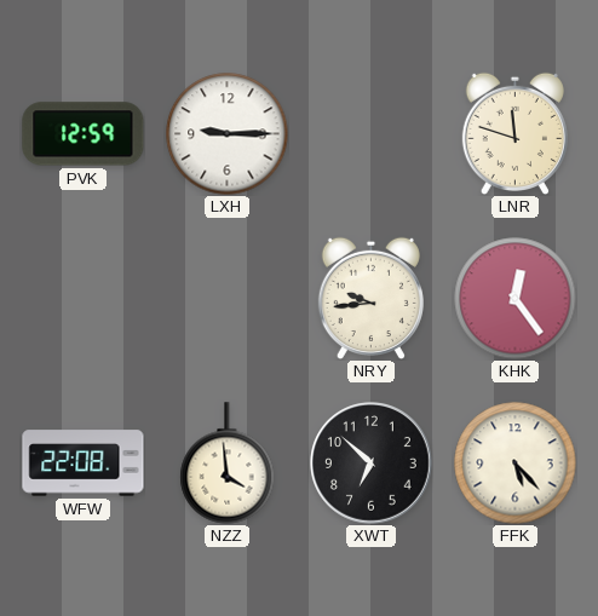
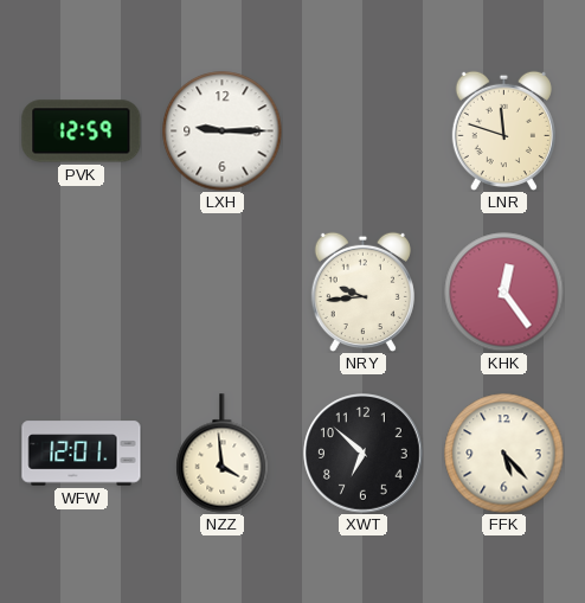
WFW: 22:08 -> 12:01
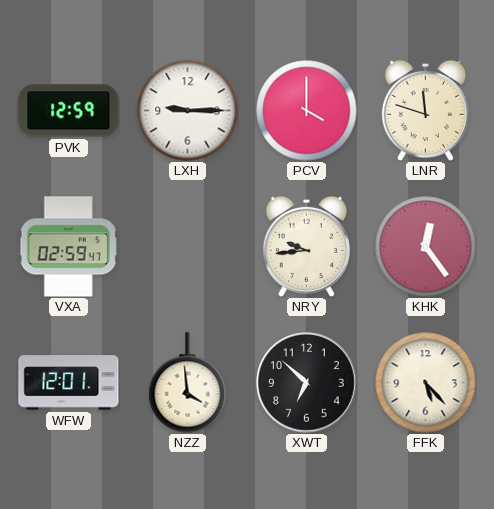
PCV: none -> 4:00
VXA: none -> 02:59
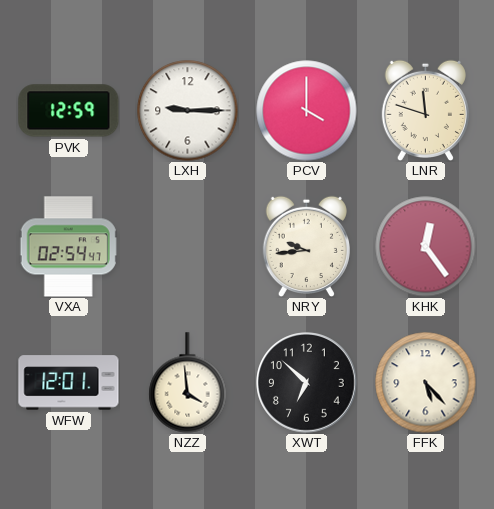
VXA: 02:59 -> 02:54
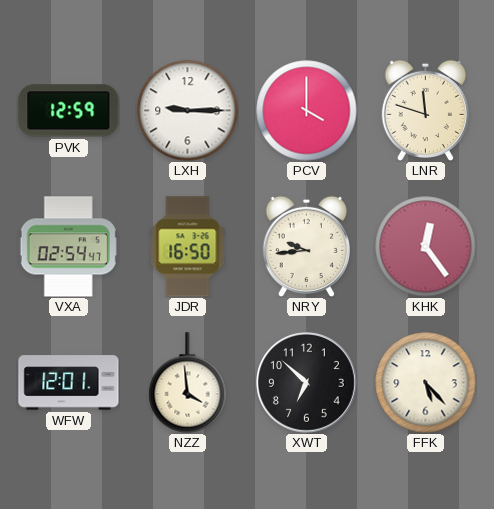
JDR: none -> 16:50
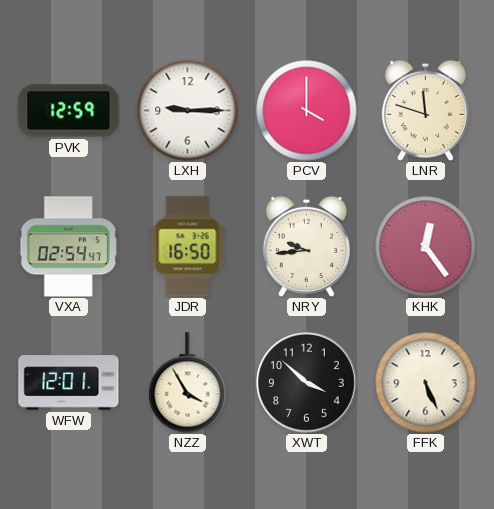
NZZ: 3:59 -> 3:55
XWT: 6:52 -> 3:52
FFK: 5:23 -> 5:26
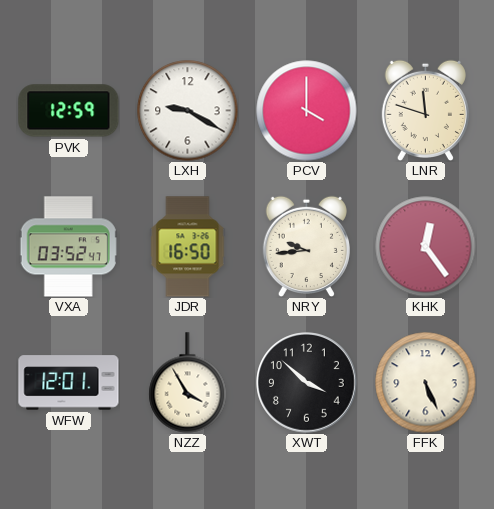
LXH: 9:15 -> 9:20
VXA: 02:54 -> 03:52
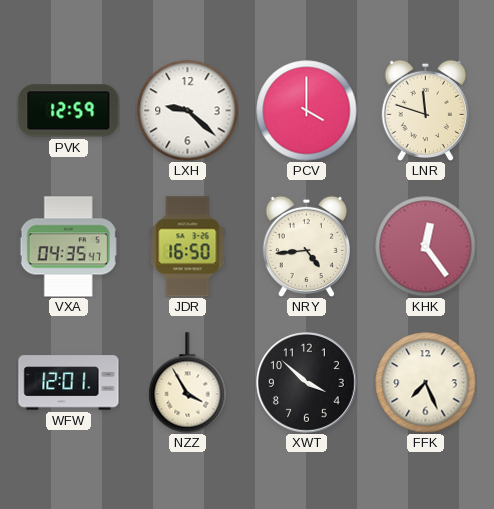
LXH: 9:20 -> 9:22
VXA: 03:52 -> 04:35
NRY: 9:44 -> 4:44
FFK: 5:26 -> 7:26
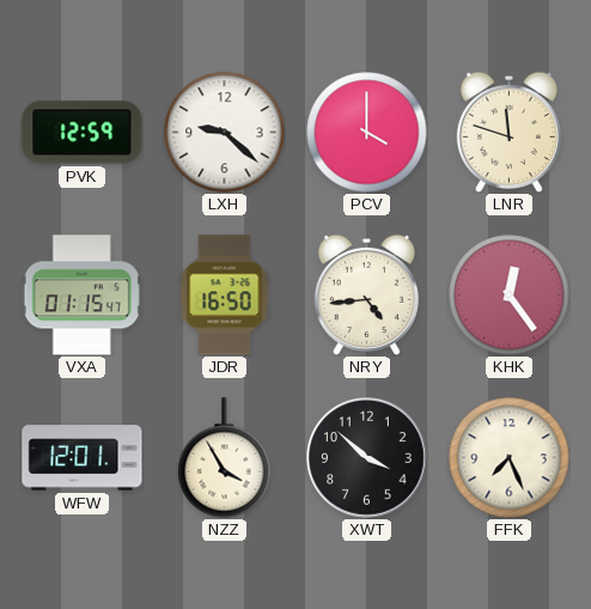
VXA: 04:35 -> 01:15
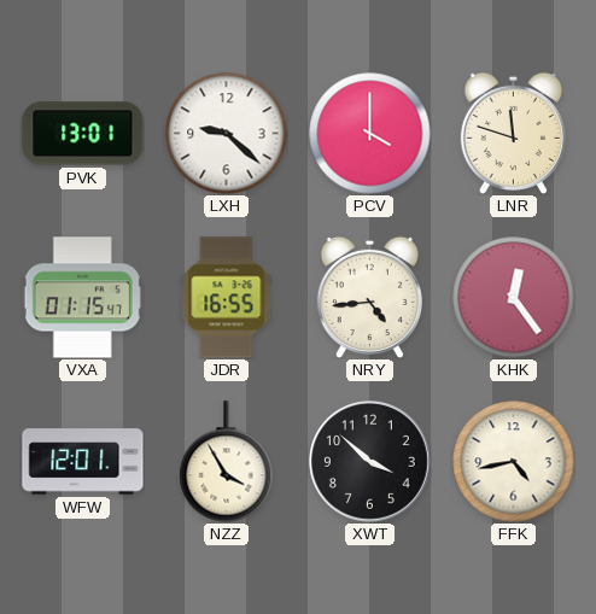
PVK: 12:59 -> 13:01
JDR: 16:50 -> 16:55
FFK: 7:26 -> 4:43
